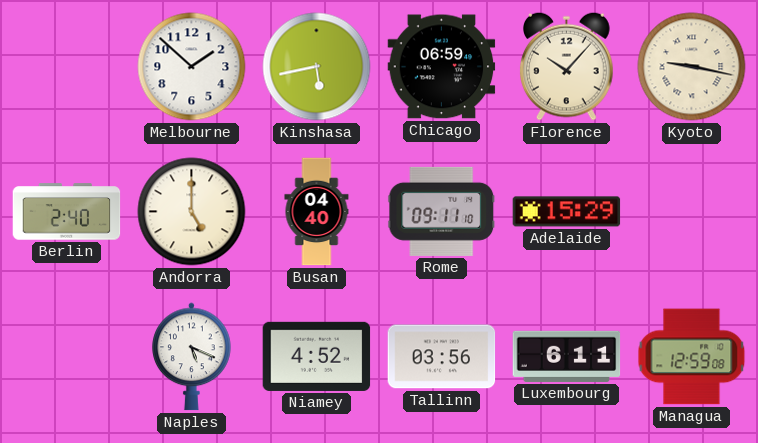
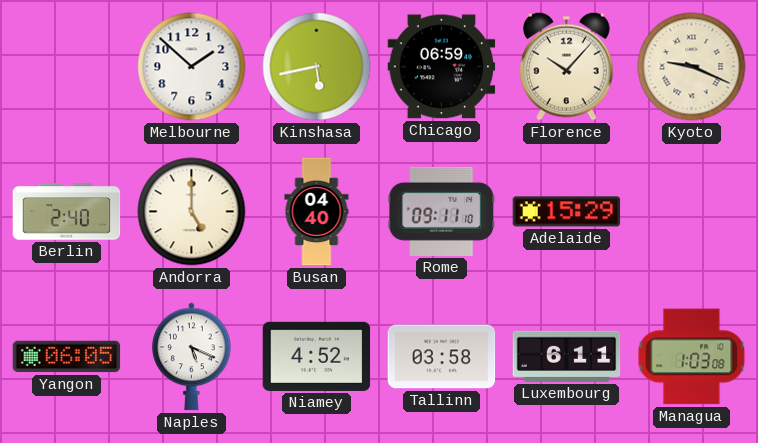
Kyoto: 9:17 -> 9:19
Yangon: none -> 06:05
Tallinn: 03:56 -> 03:58
Managua: 12:59 -> 1:03
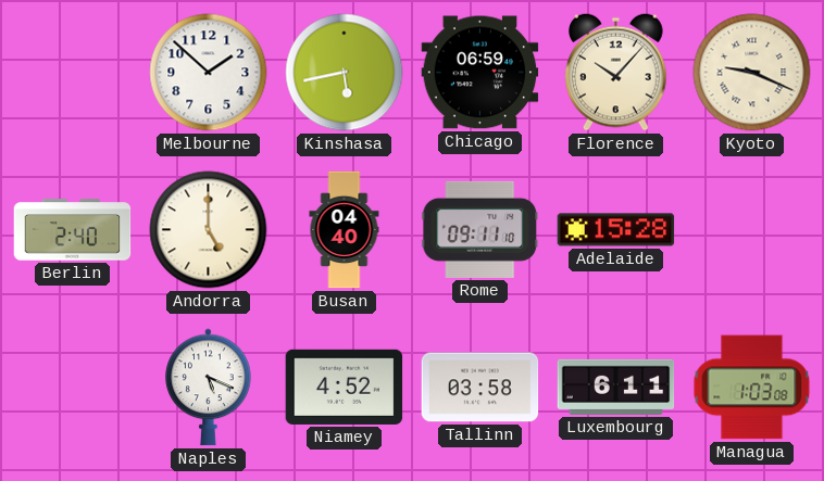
Adelaide: 15:29 -> 15:28
Yangon: 06:05 -> none
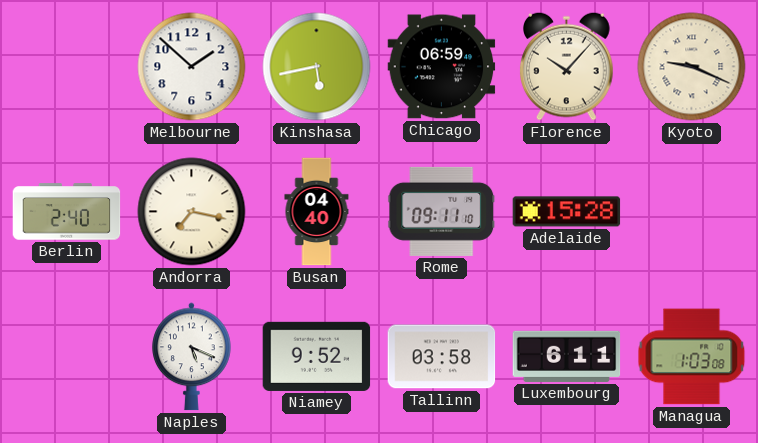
Andorra: 5:00 -> 7:17
Niamey: 4:52 -> 9:52
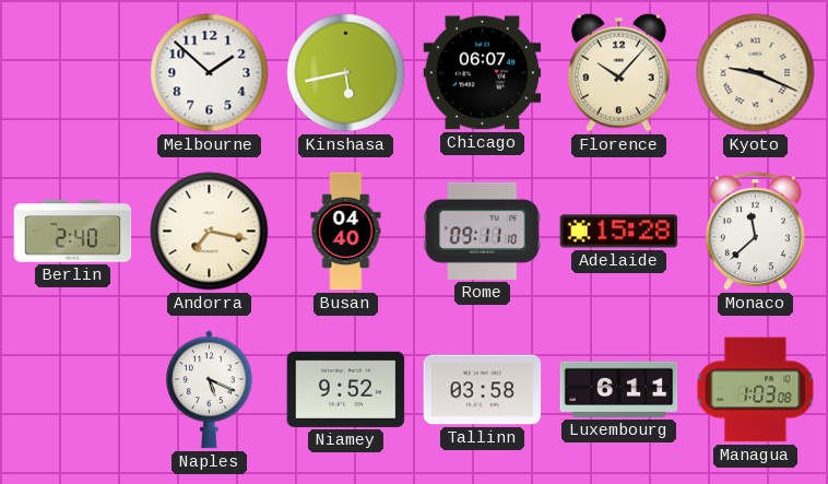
Chicago: 06:59 -> 06:07
Monaco: none -> 11:38
